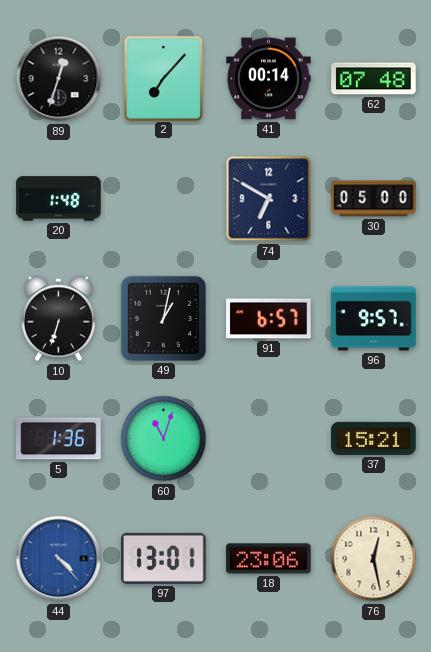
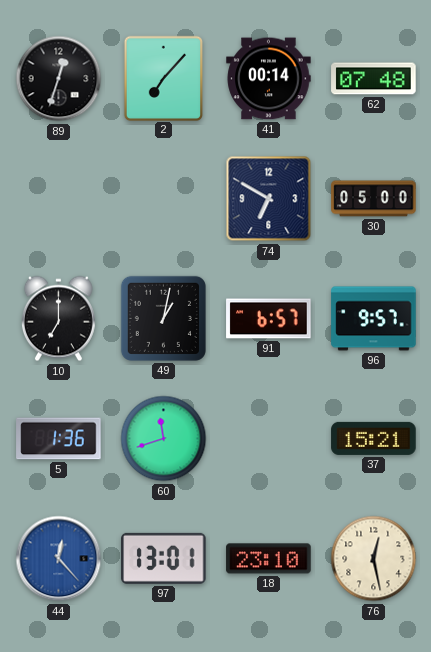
20: 1:48 -> none
10: 6:33 -> 7:00
60: 11:03 -> 11:42
44: 4:23 -> 12:23
18: 23:06 -> 23:10
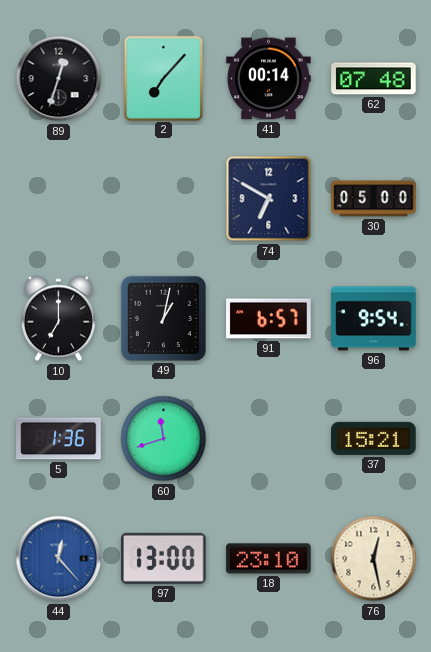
96: 9:57 -> 9:54
97: 13:01 -> 13:00
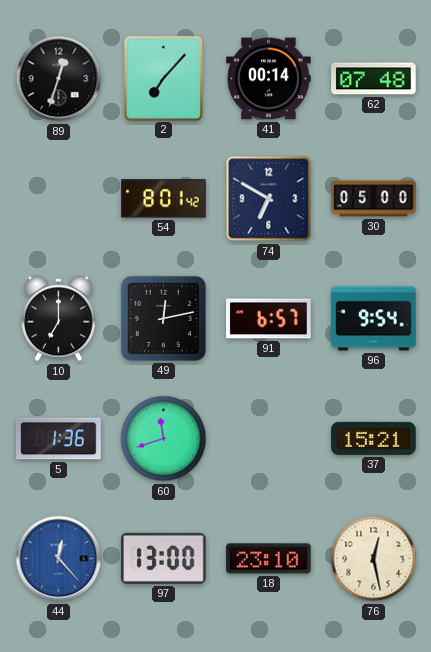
54: none -> 8:01
49: 1:02 -> 12:13
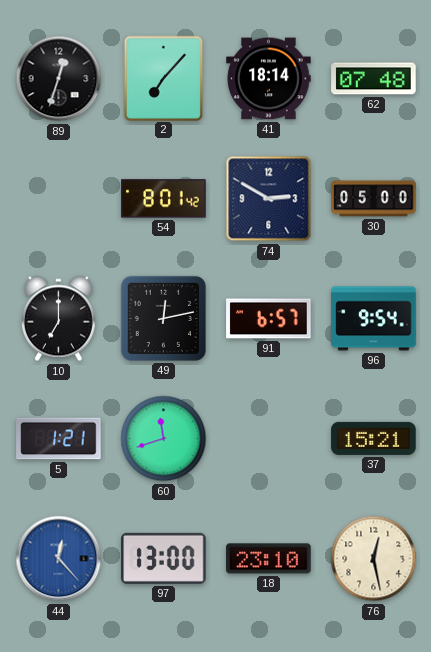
41: 00:14 -> 18:14
74: 6:50 -> 2:50
5: 1:36 -> 1:21
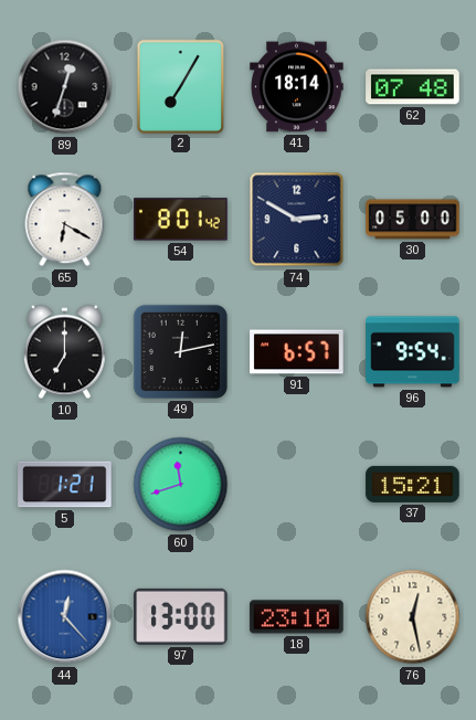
2: 7:07 -> 7:05
65: none -> 6:20
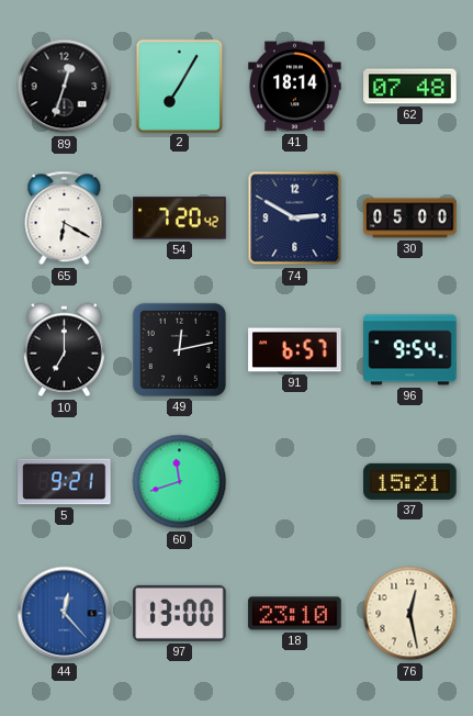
54: 8:01 -> 7:20
5: 1:21 -> 9:21
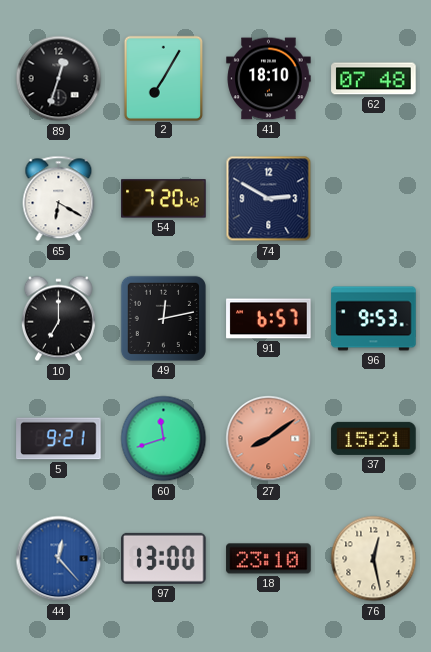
41: 18:14 -> 18:10
30: 05:00 -> none
96: 9:54 -> 9:53
27: none -> 8:09
